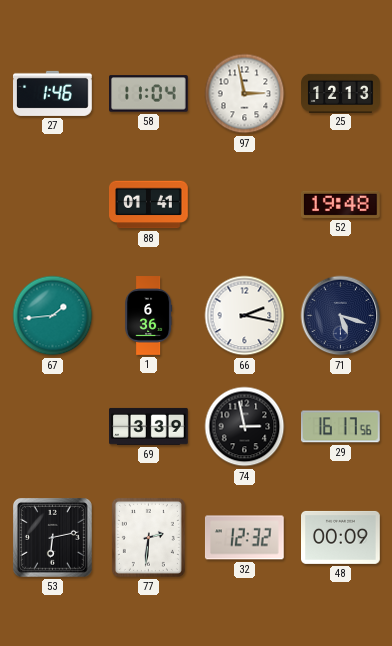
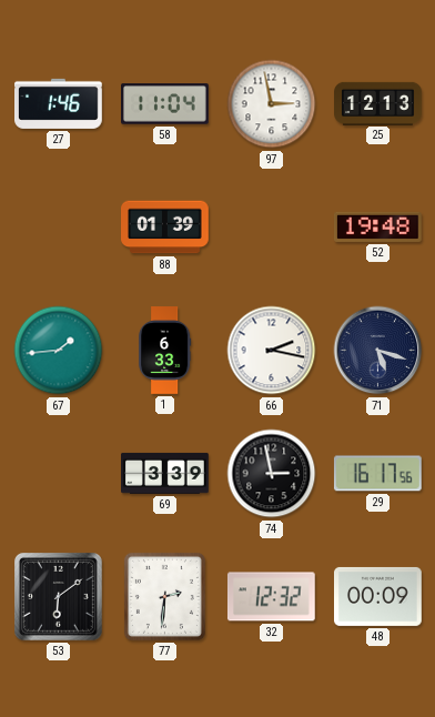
88: 01:41 -> 01:39
1: 6:36 -> 6:33
53: 6:13 -> 6:09
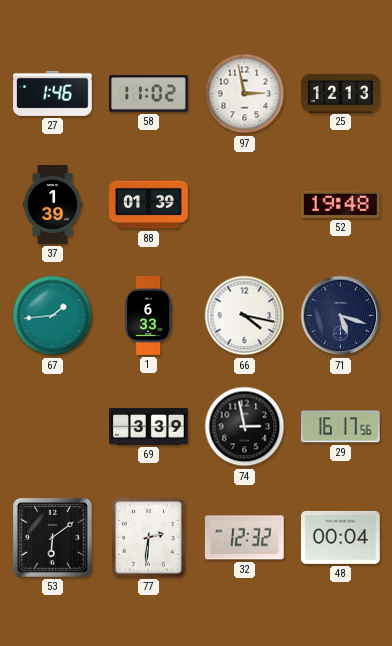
58: 11:04 -> 11:02
37: none -> 1:39
66: 2:17 -> 4:17
48: 00:09 -> 00:04
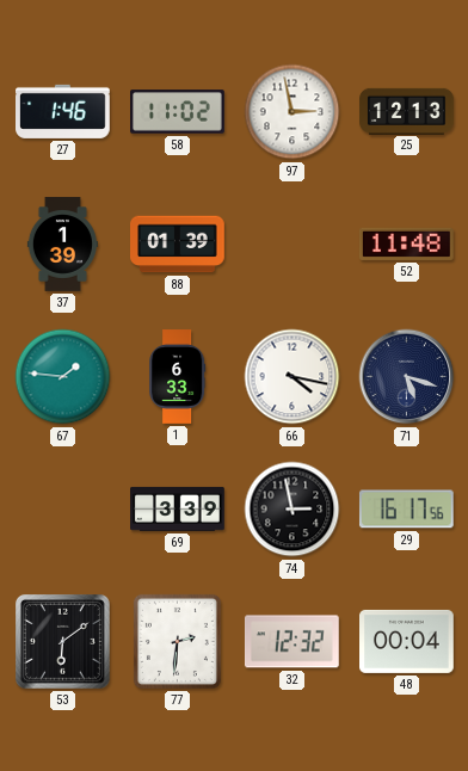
52: 19:48 -> 11:48
67: 1:44 -> 1:46
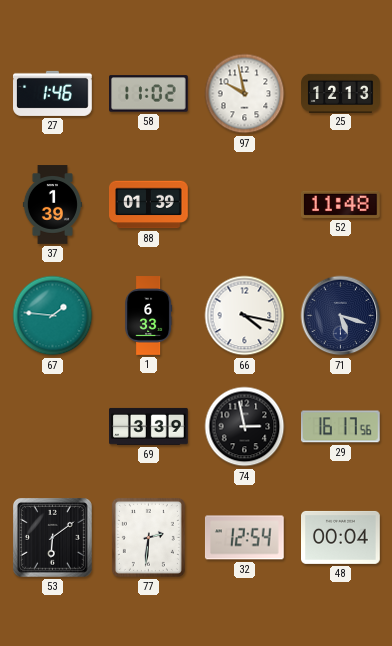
97: 2:58 -> 9:58
32: 12:32 -> 12:54
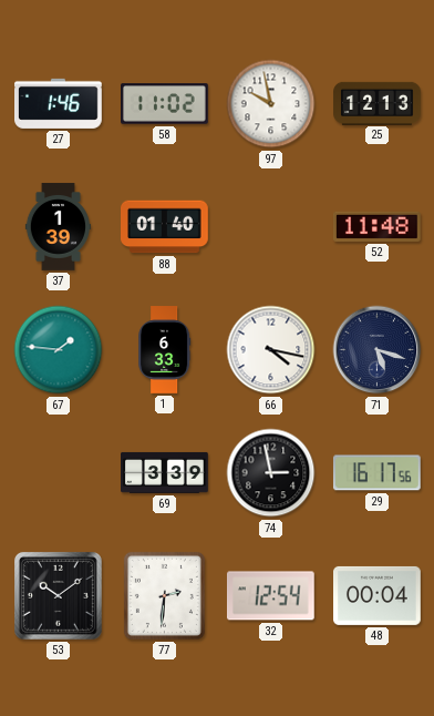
88: 01:39 -> 01:40
53: 6:09 -> 10:09
